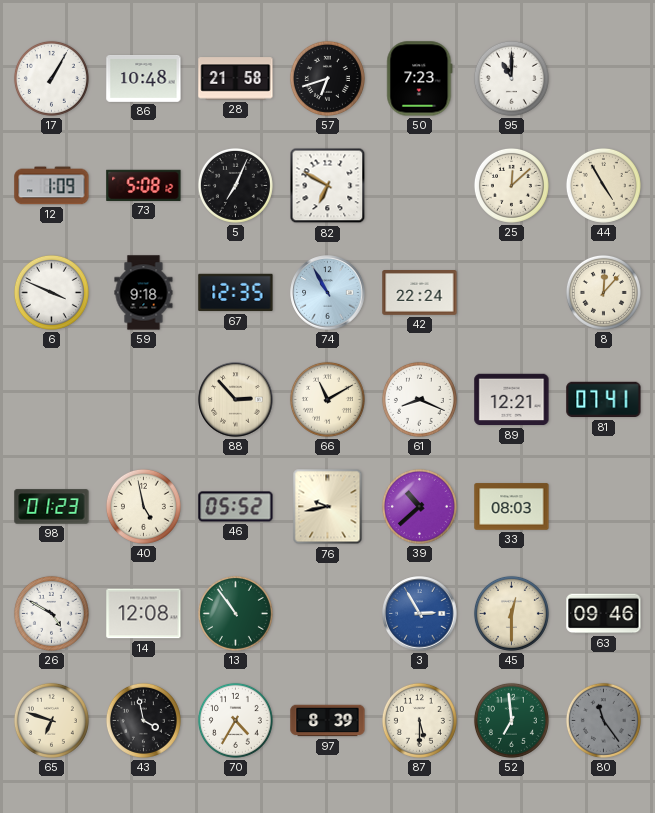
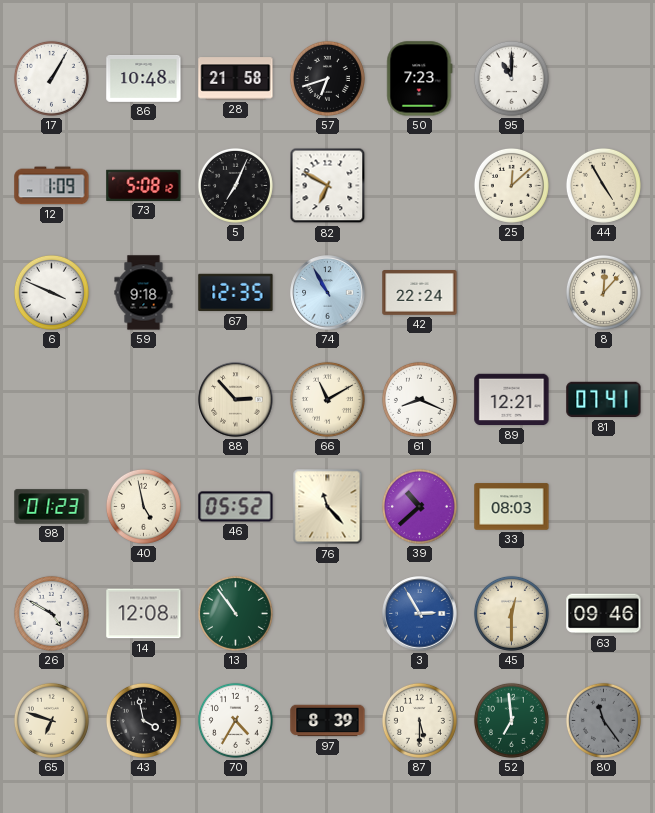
76: 9:43 -> 11:23
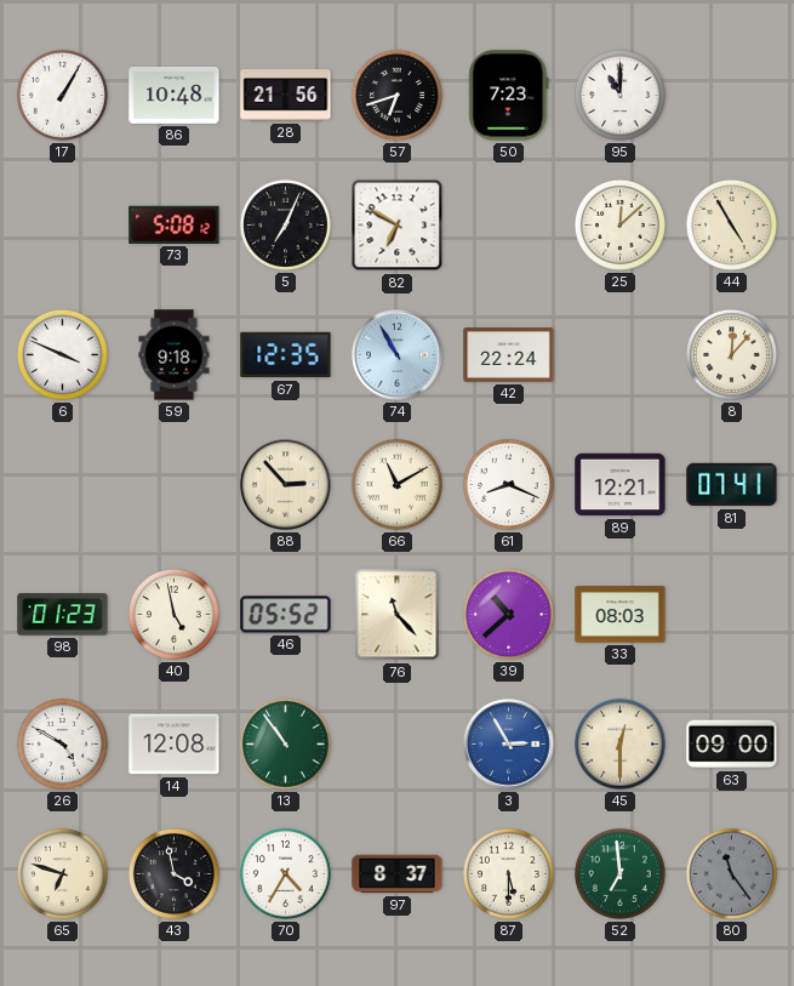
28: 21:58 -> 21:56
12: 1:09 -> none
63: 09:46 -> 09:00
97: 8:39 -> 8:37
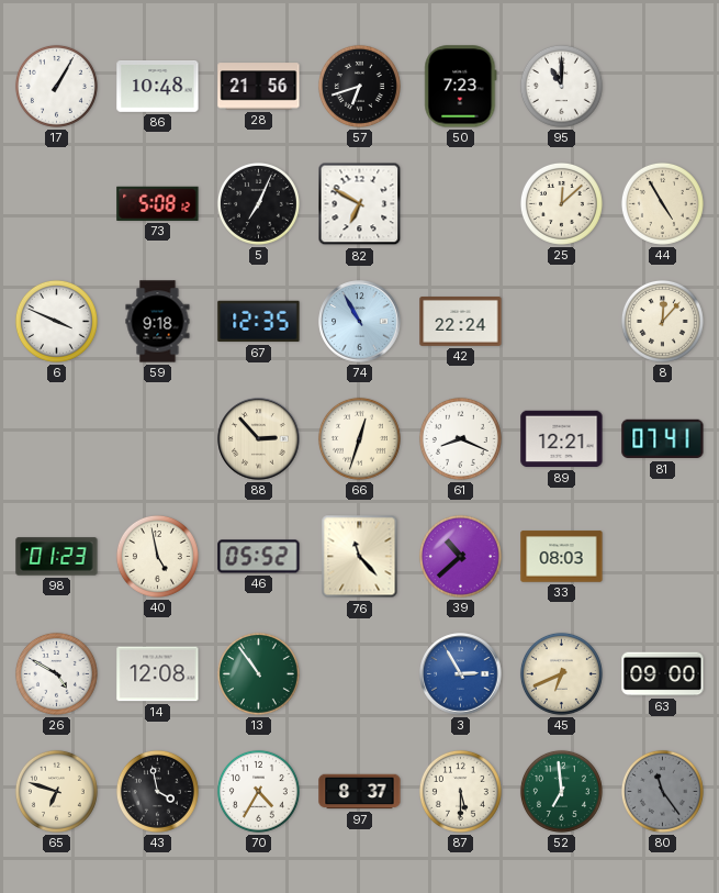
66: 11:10 -> 12:33
45: 12:30 -> 6:41
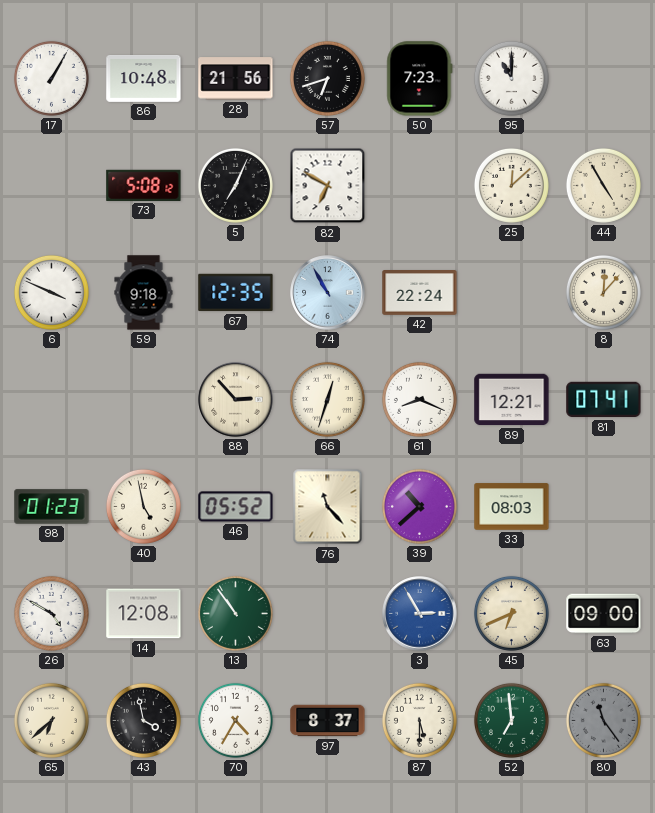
65: 6:48 -> 6:38
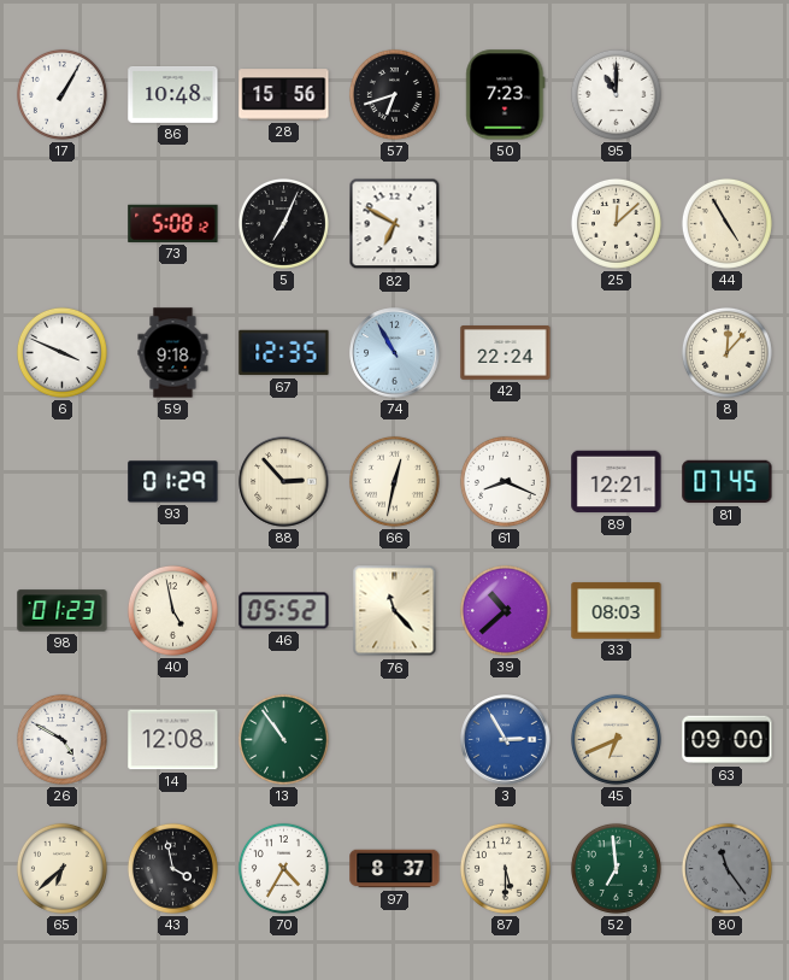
28: 21:56 -> 15:56
93: none -> 01:29
66: 12:33 -> 12:32
81: 07:41 -> 07:45
